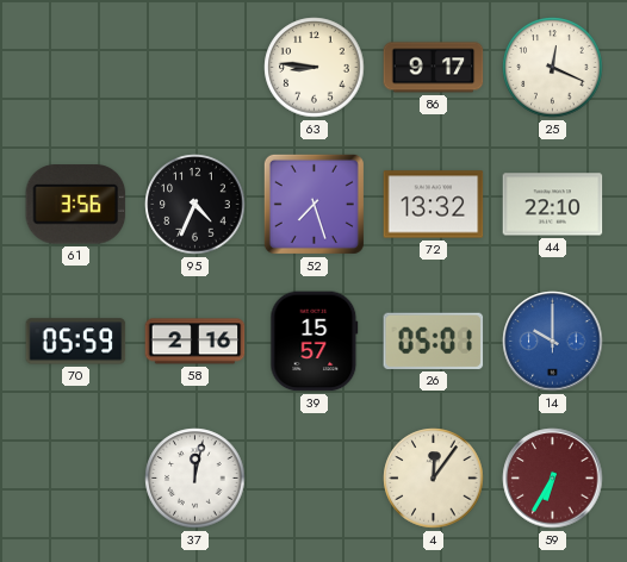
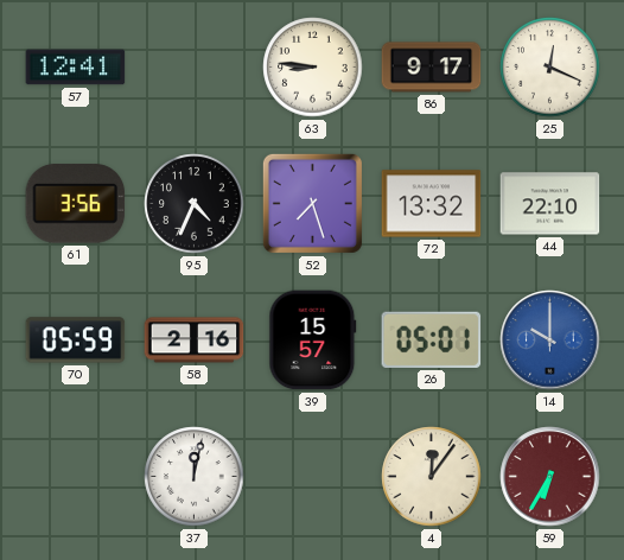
57: none -> 12:41
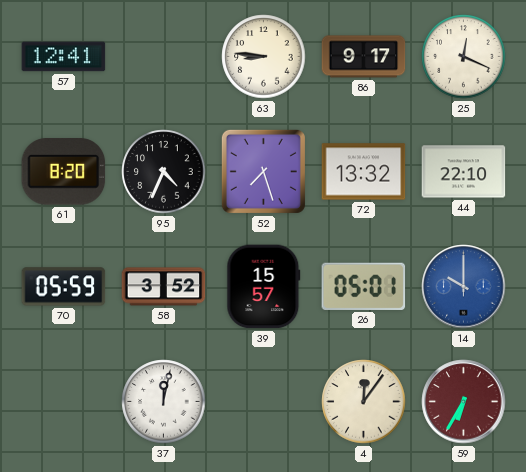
61: 3:56 -> 8:20
58: 2:16 -> 3:52
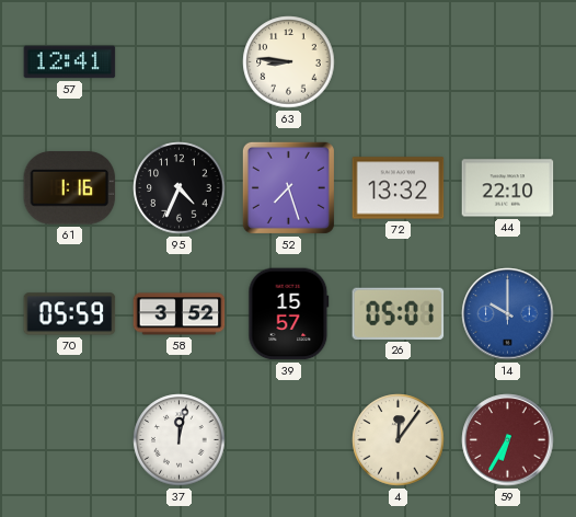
86: 9:17 -> none
25: 12:19 -> none
61: 8:20 -> 1:16
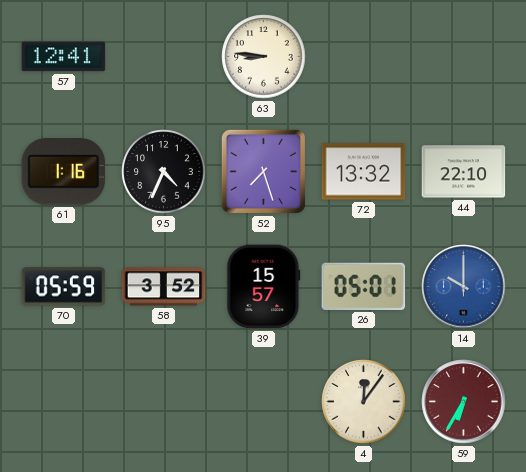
37: 12:02 -> none
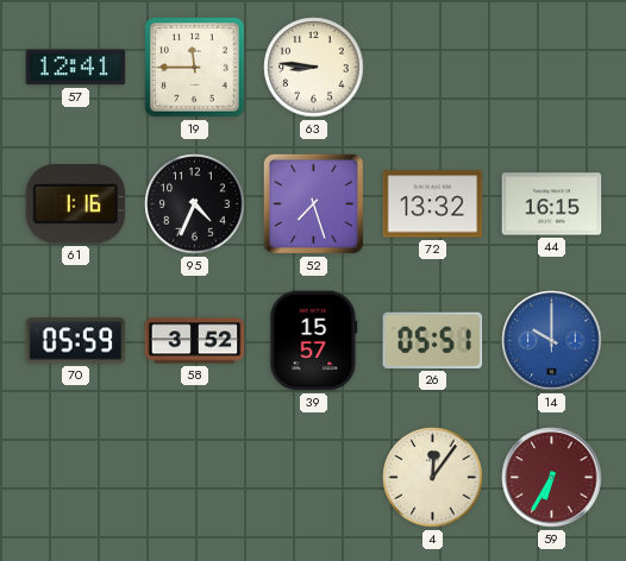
19: none -> 11:45
44: 22:10 -> 16:15
26: 05:01 -> 05:51
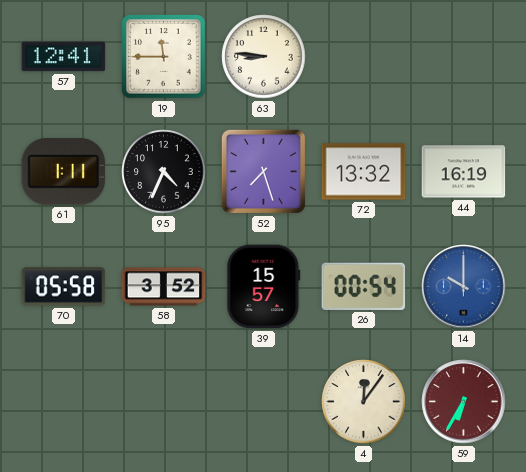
61: 1:16 -> 1:11
44: 16:15 -> 16:19
70: 05:59 -> 05:58
26: 05:51 -> 00:54
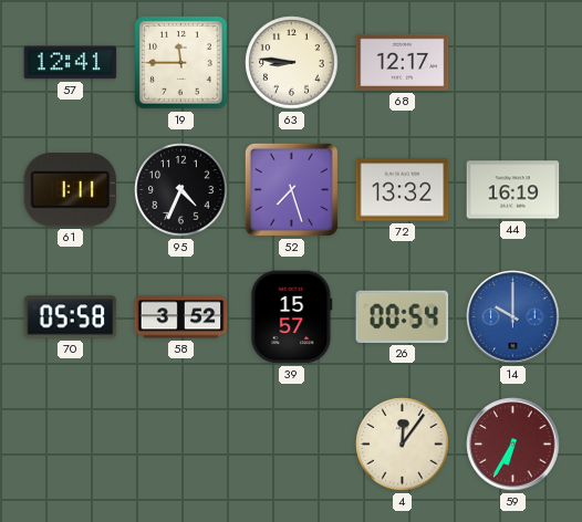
68: none -> 12:17
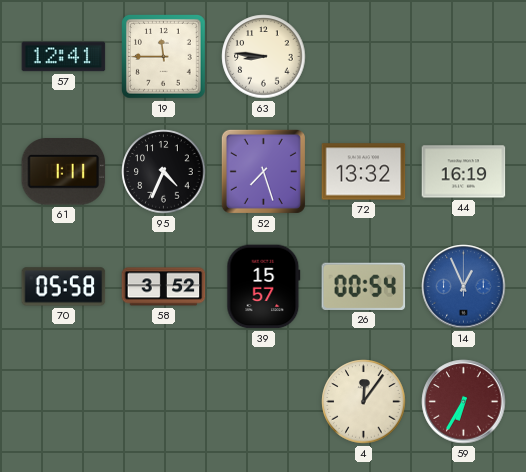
68: 12:17 -> none
14: 10:00 -> 12:56
